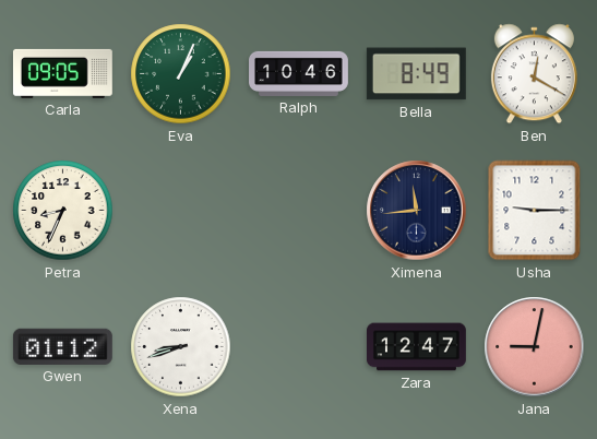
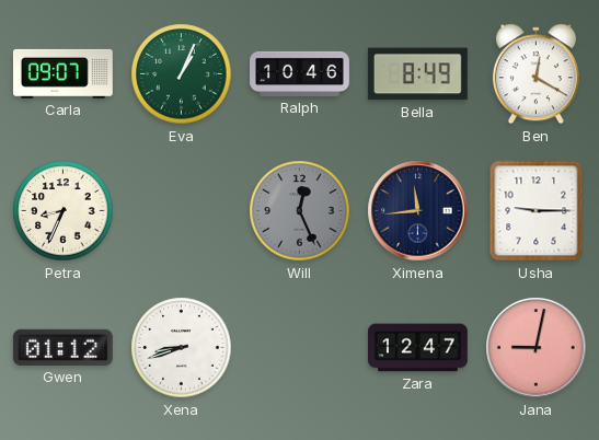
Carla: 09:05 -> 09:07
Will: none -> 12:26
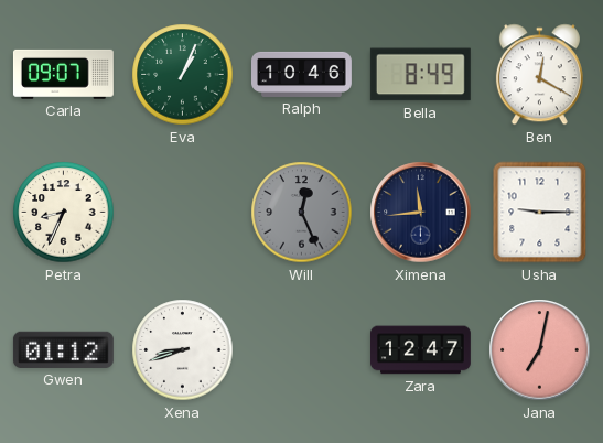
Jana: 9:02 -> 7:02
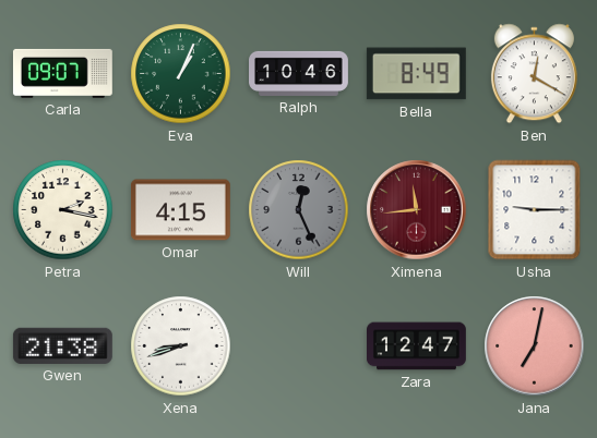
Petra: 8:34 -> 2:17
Omar: none -> 4:15
Ximena dial: navy -> burgundy
Gwen: 01:12 -> 21:38
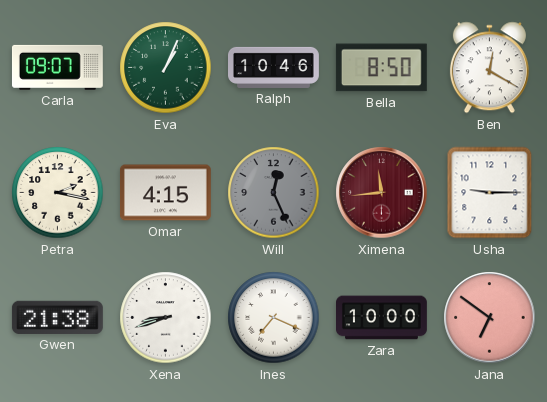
Bella: 8:49 -> 8:50
Ines: none -> 7:19
Zara: 12:47 -> 10:00
Jana: 7:02 -> 6:51
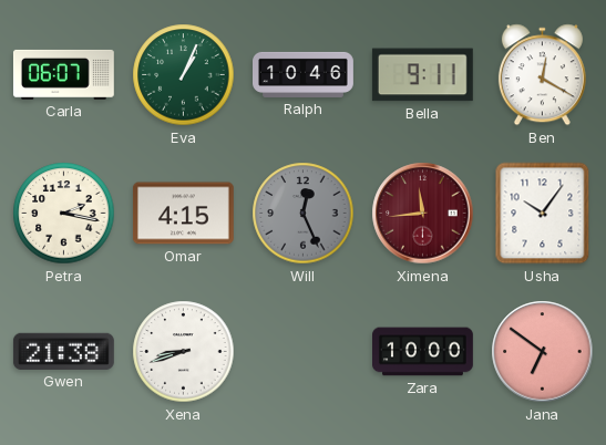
Carla: 09:07 -> 06:07
Bella: 8:50 -> 9:11
Usha: 9:15 -> 10:06
Ines: 7:19 -> none
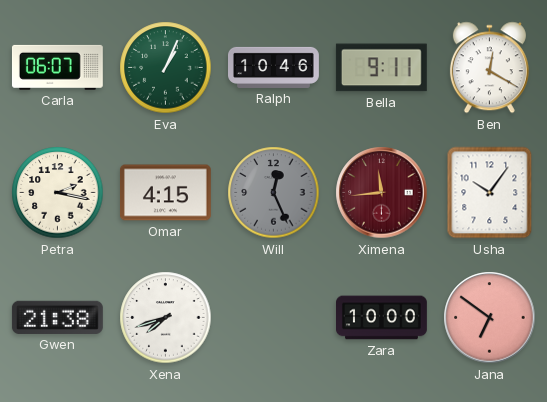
Xena: 8:42 -> 7:42
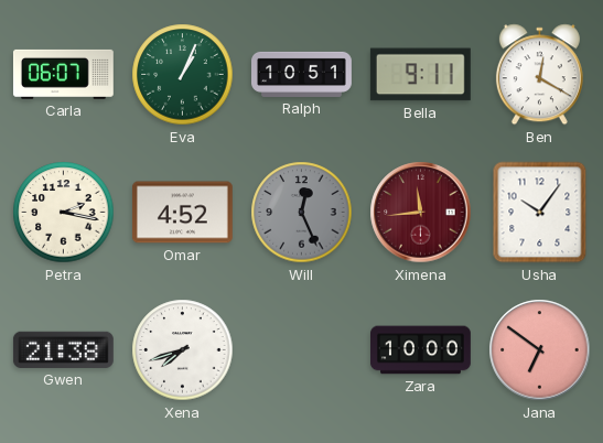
Ralph: 10:46 -> 10:51
Omar: 4:15 -> 4:52
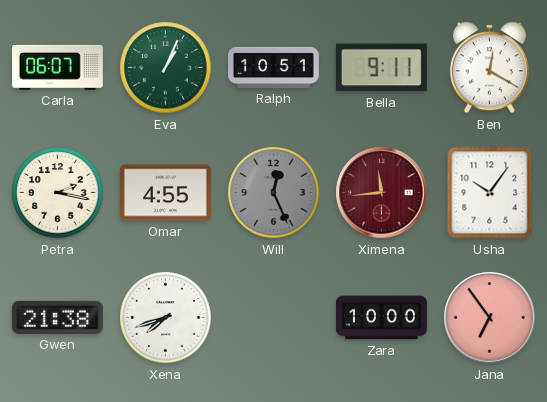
Omar: 4:52 -> 4:55
Jana: 6:51 -> 6:54
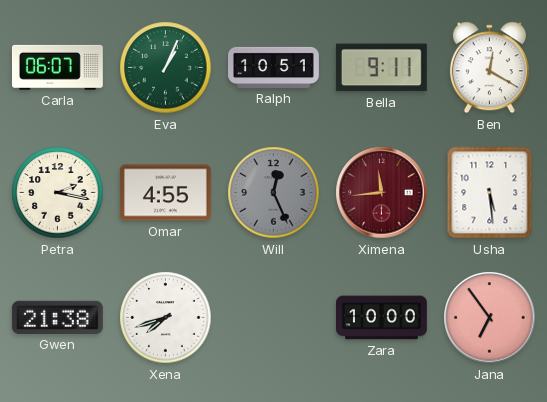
Usha: 10:06 -> 5:29
